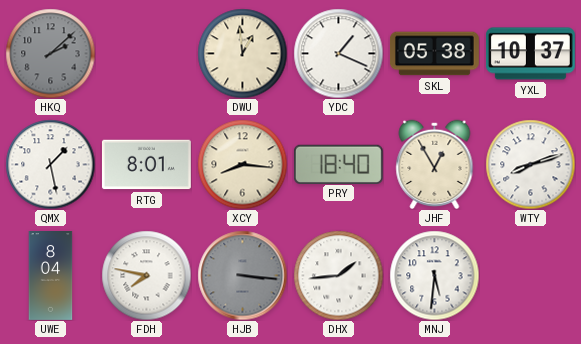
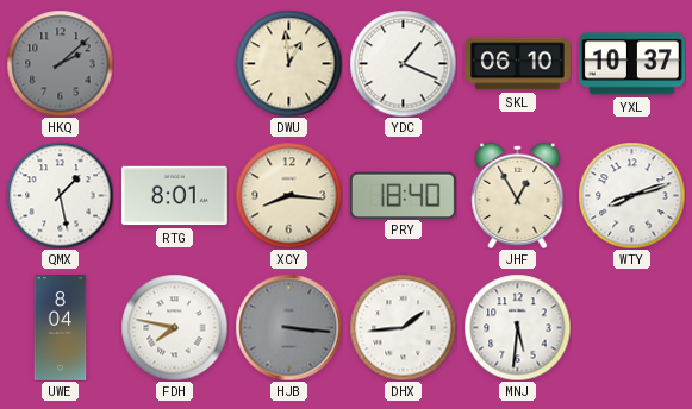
SKL: 05:38 -> 06:10
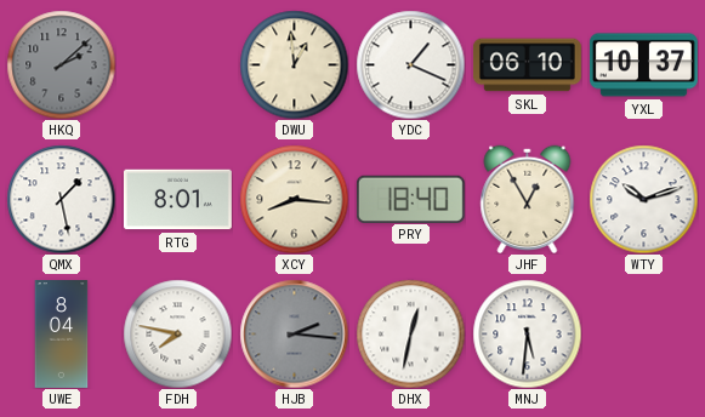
WTY: 8:12 -> 10:12
HJB: 3:16 -> 2:16
DHX: 1:44 -> 12:32
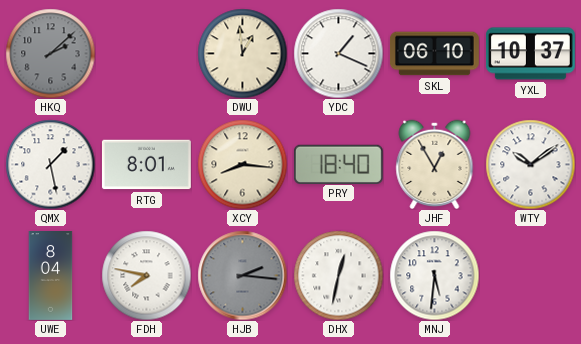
WTY: 10:12 -> 10:09
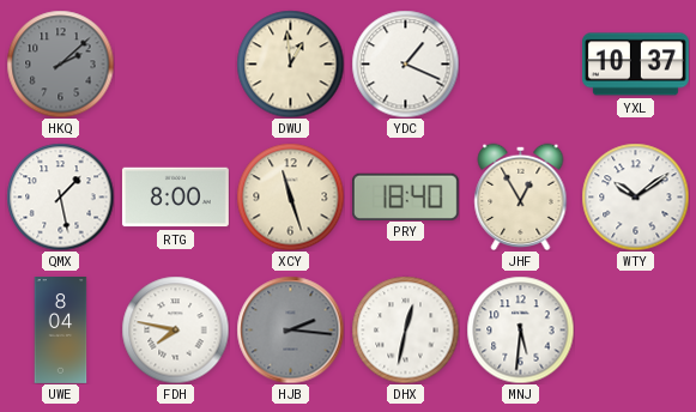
SKL: 06:10 -> none
RTG: 8:01 -> 8:00
XCY: 8:16 -> 11:27
